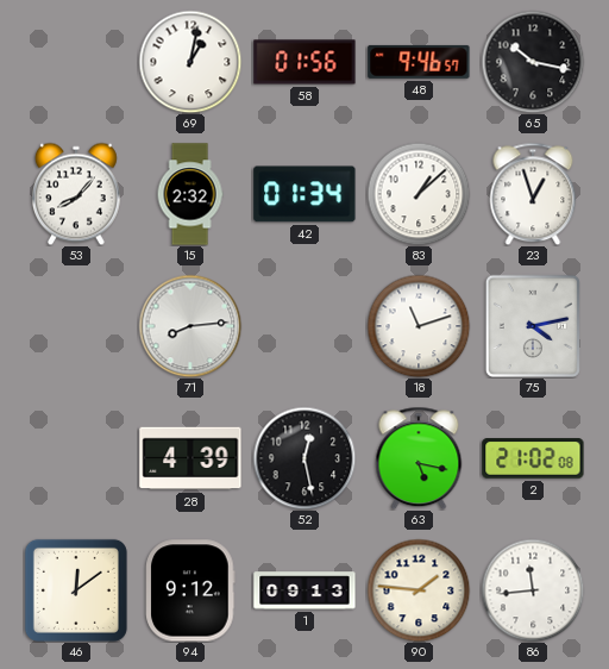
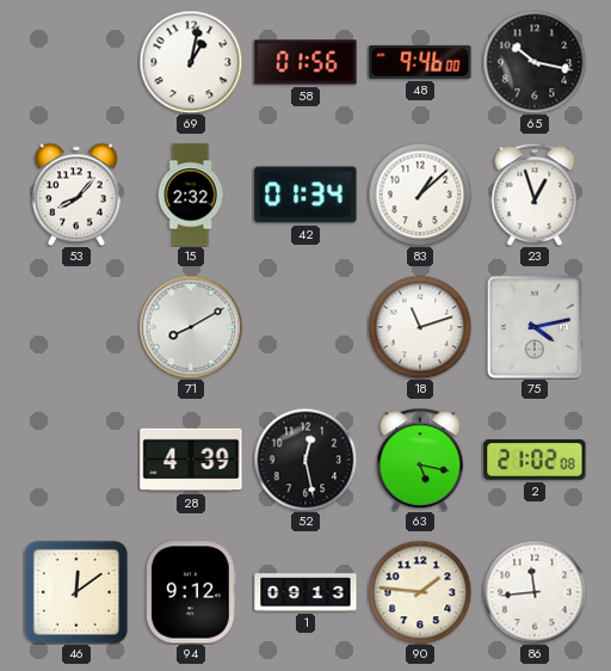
48: 9:46:57 -> 9:46:00
71: 8:14 -> 8:10
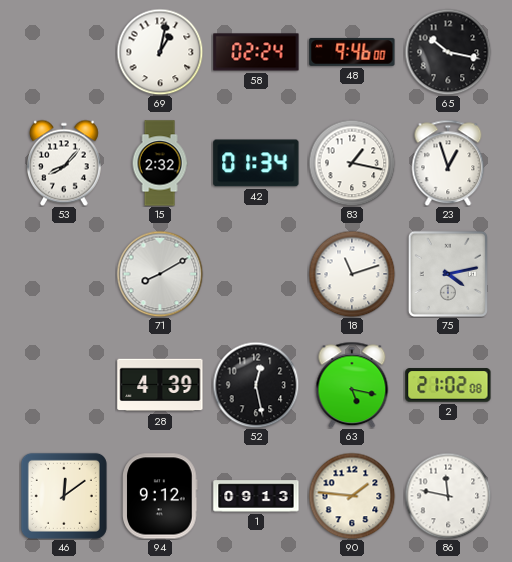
58: 01:56 -> 02:24
83: 1:08 -> 1:17
86: 11:44 -> 11:47
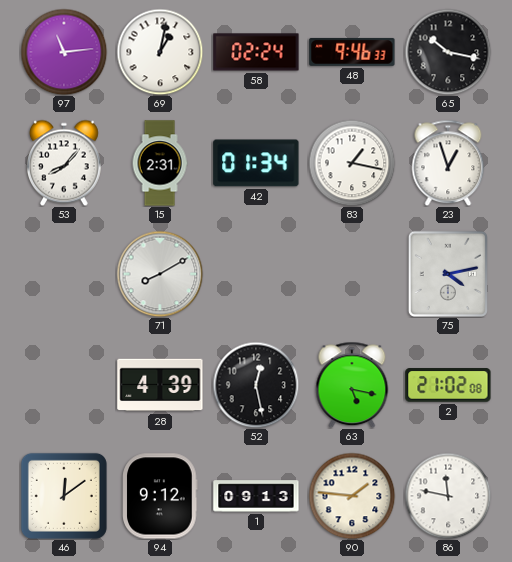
97: none -> 11:14
48: 9:46:00 -> 9:46:33
15: 2:32 -> 2:31
18: 11:12 -> none
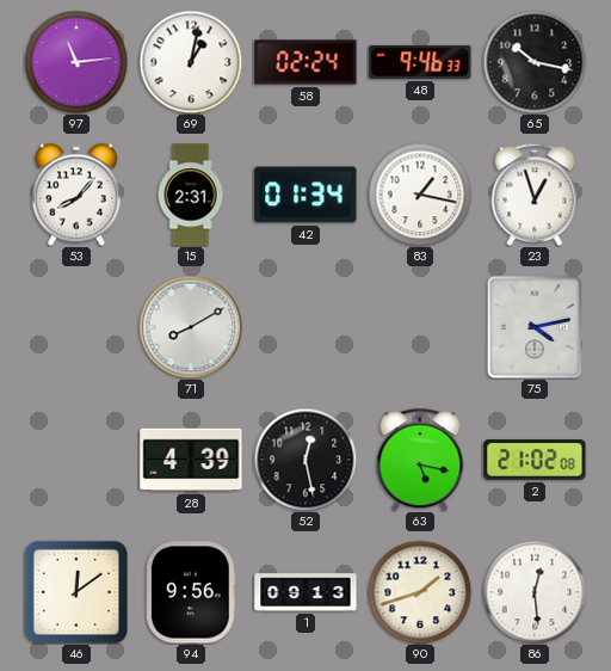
94: 9:12 -> 9:56
90: 1:46 -> 1:42
86: 11:47 -> 12:29
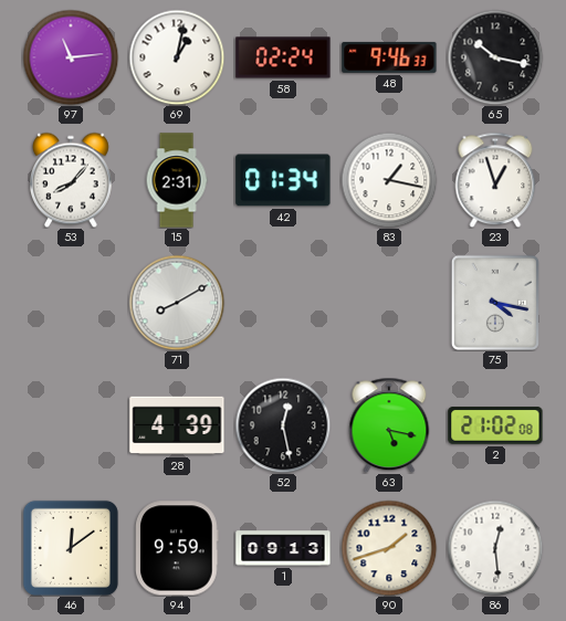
75: 4:13 -> 4:17
94: 9:56 -> 9:59
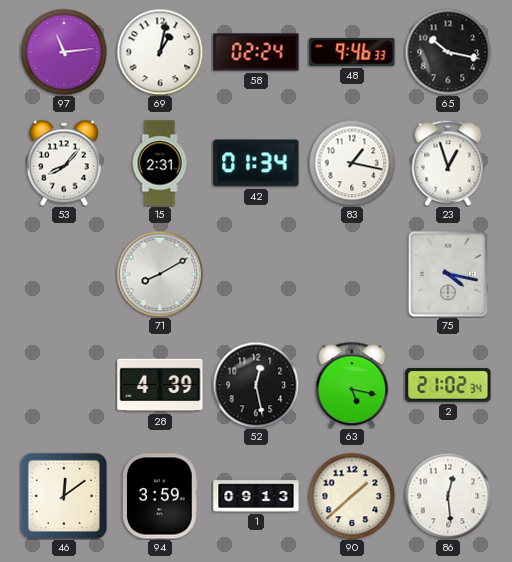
2: 21:02:08 -> 21:02:34
94: 9:59 -> 3:59
90: 1:42 -> 1:38
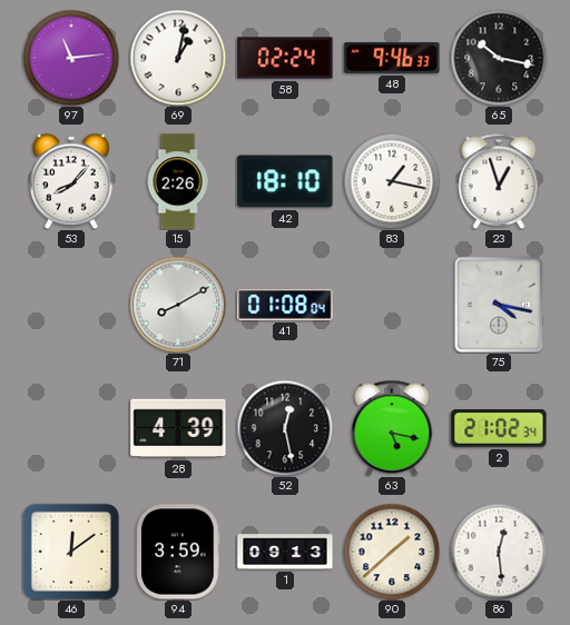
15: 2:31 -> 2:26
42: 01:34 -> 18:10
41: none -> 01:08
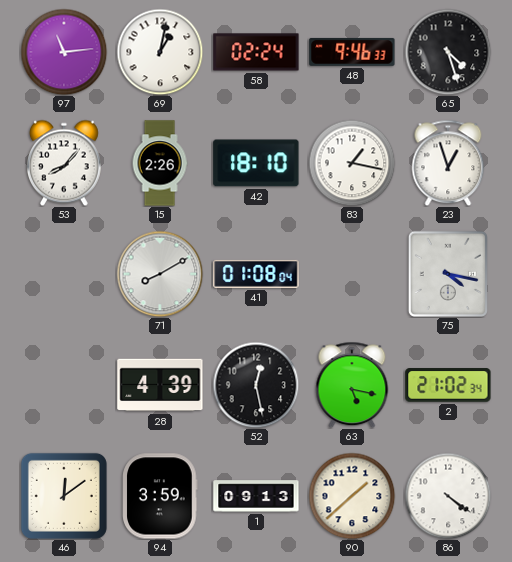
65: 10:17 -> 4:27
86: 12:29 -> 4:21
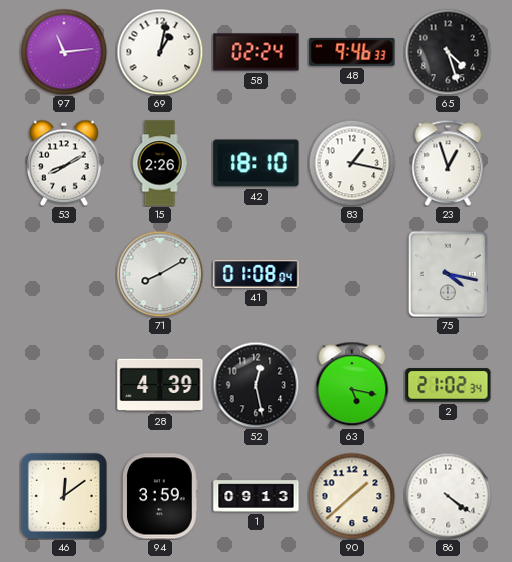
53: 8:07 -> 8:10
